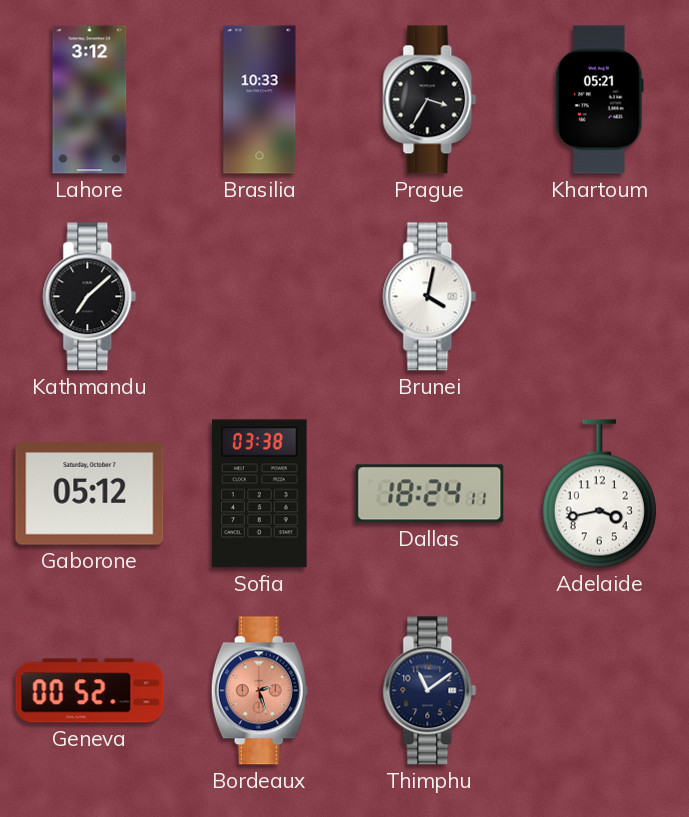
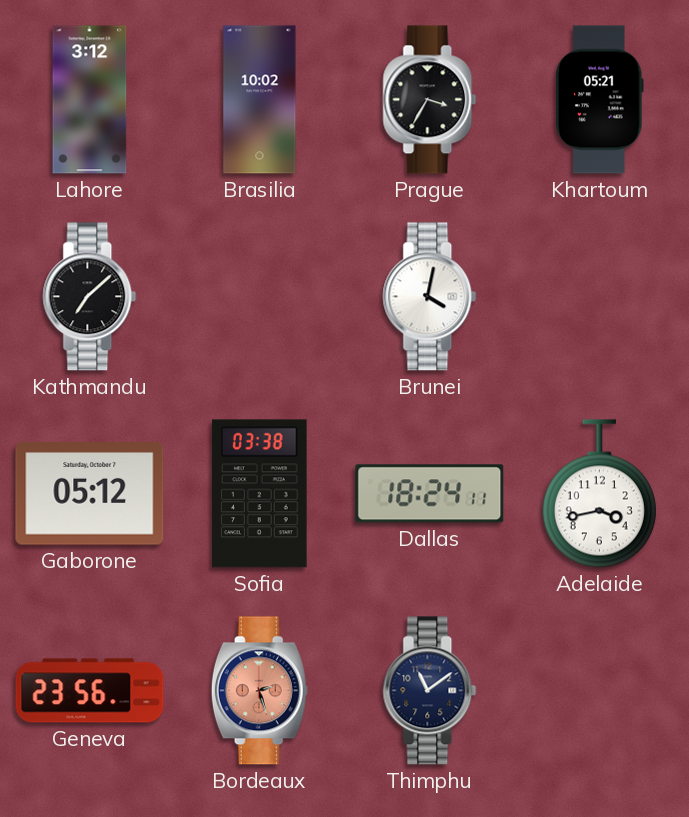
Brasilia: 10:33 -> 10:02
Geneva: 00:52 -> 23:56
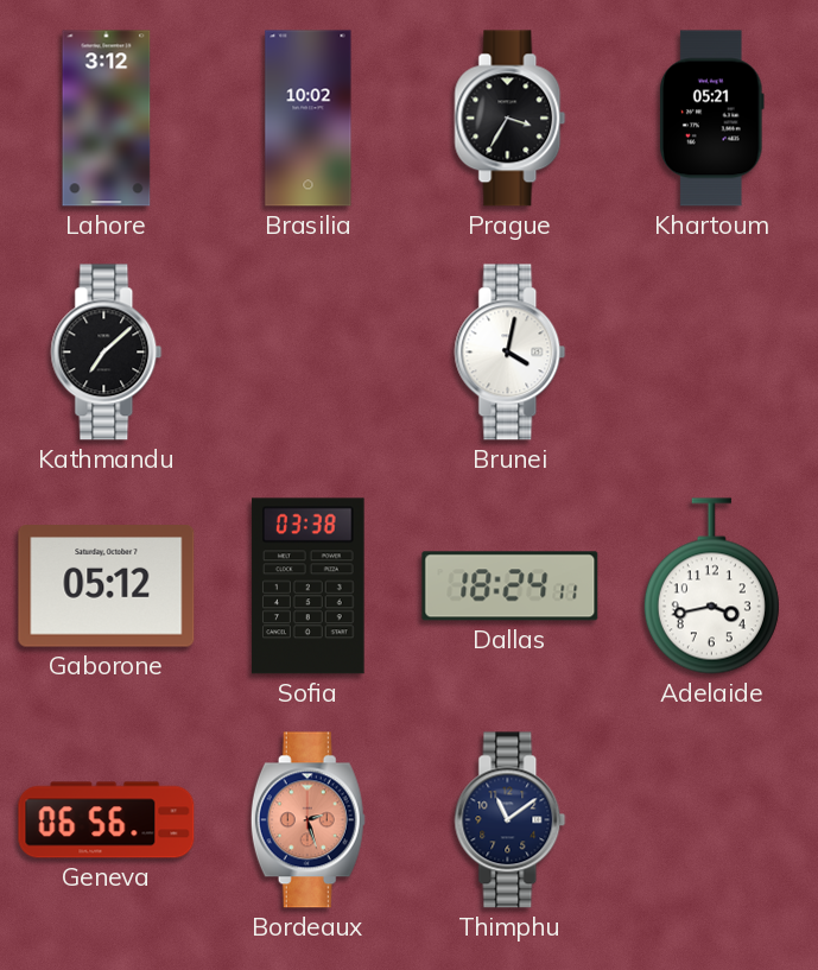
Geneva: 23:56 -> 06:56
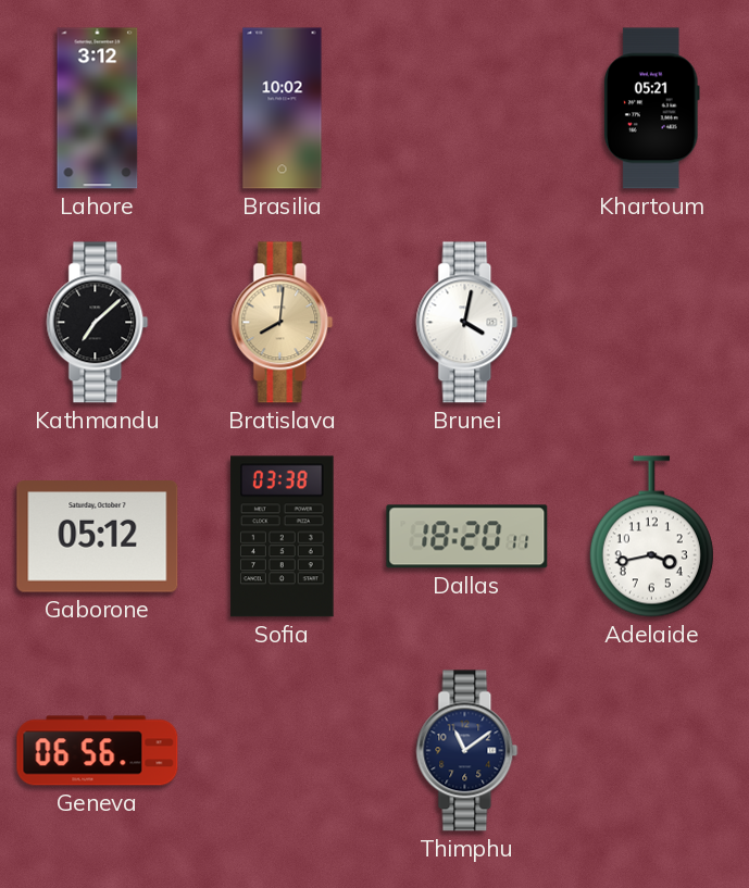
Prague: 3:35 -> none
Bratislava: none -> 8:01
Dallas: 18:24 -> 18:20
Bordeaux: 2:27 -> none
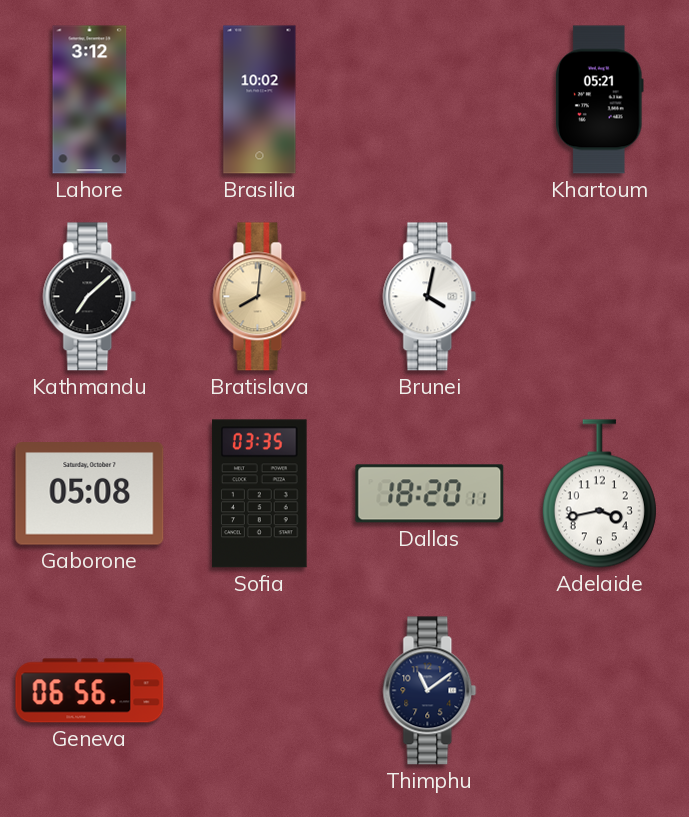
Gaborone: 05:12 -> 05:08
Sofia: 03:38 -> 03:35
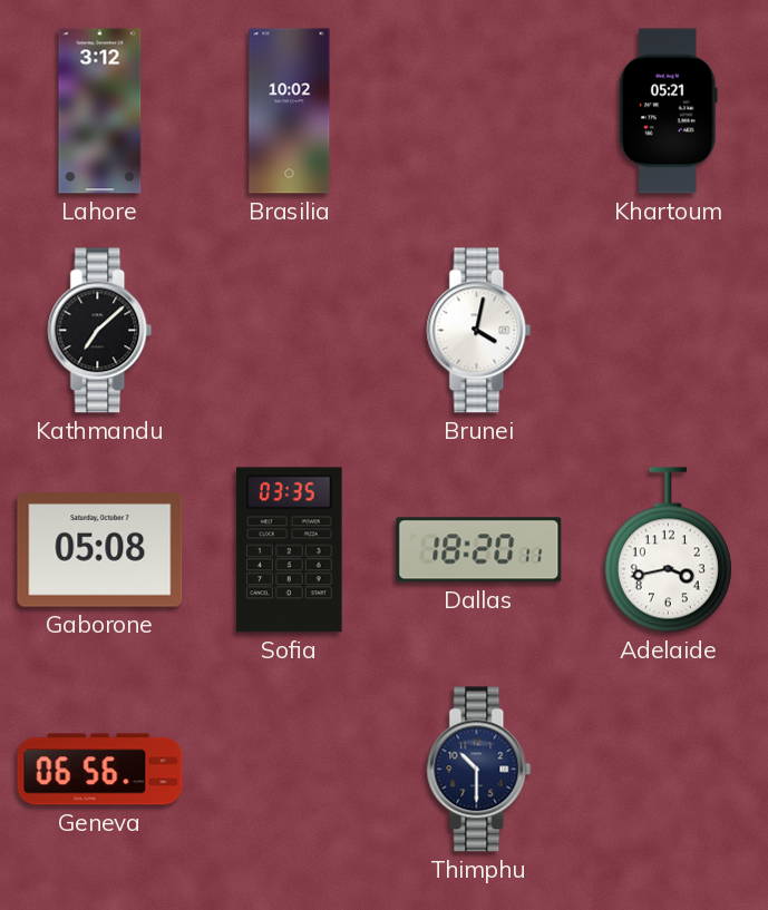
Bratislava: 8:01 -> none
Thimphu: 11:09 -> 10:30
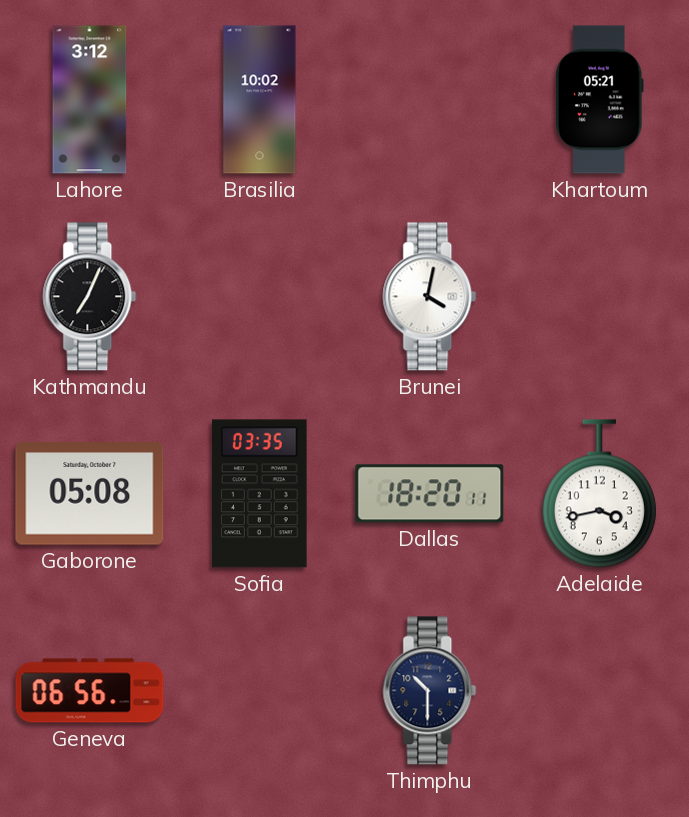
Kathmandu: 7:08 -> 7:04
